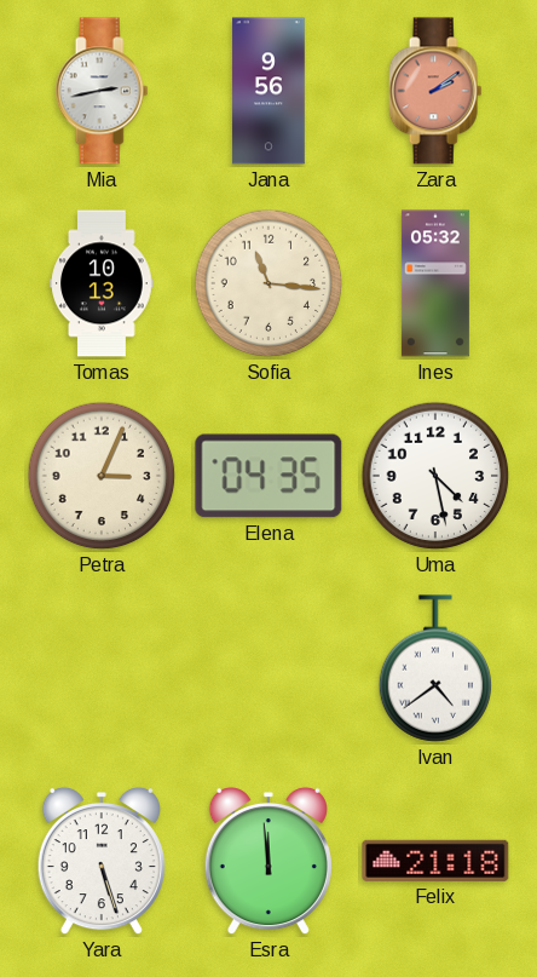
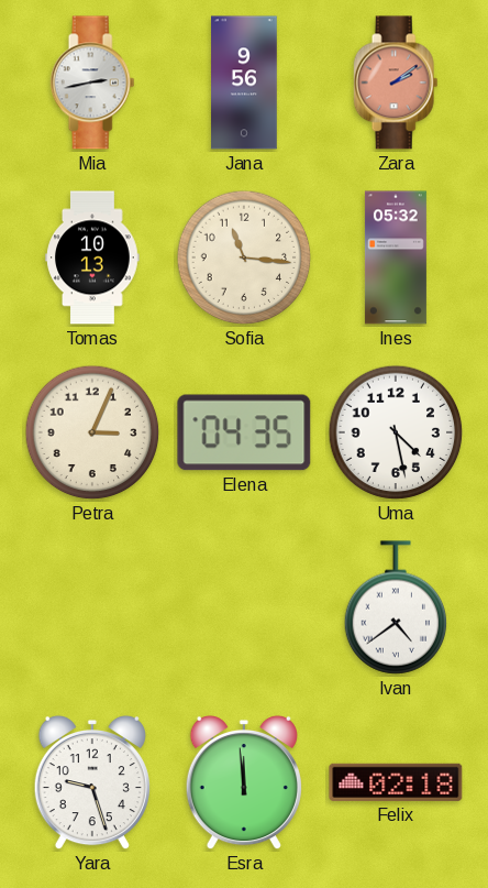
Yara: 5:27 -> 9:27
Felix: 21:18 -> 02:18
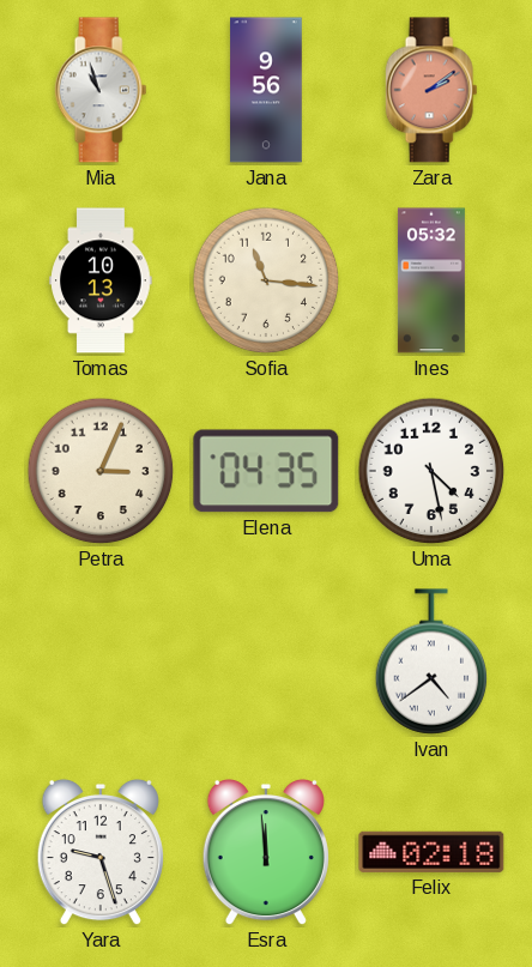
Mia: 2:43 -> 10:57
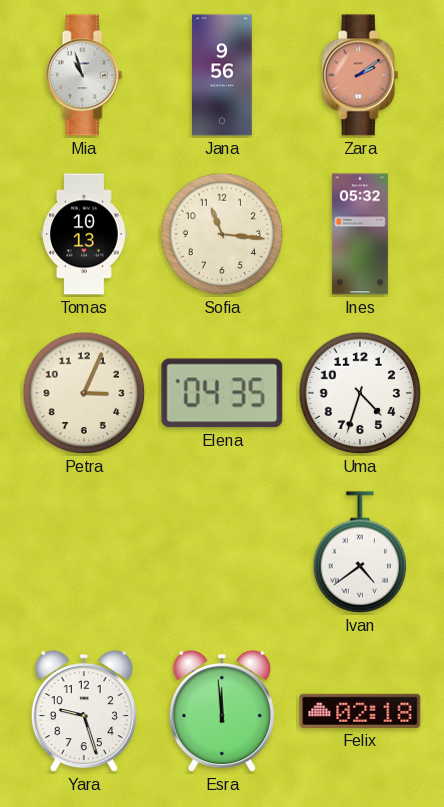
Uma: 4:28 -> 4:33
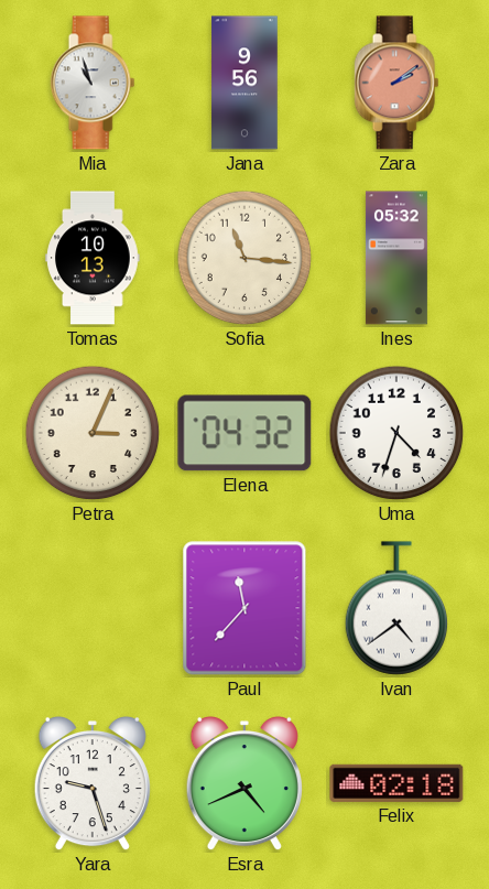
Elena: 04:35 -> 04:32
Paul: none -> 11:37
Esra: 11:59 -> 4:41
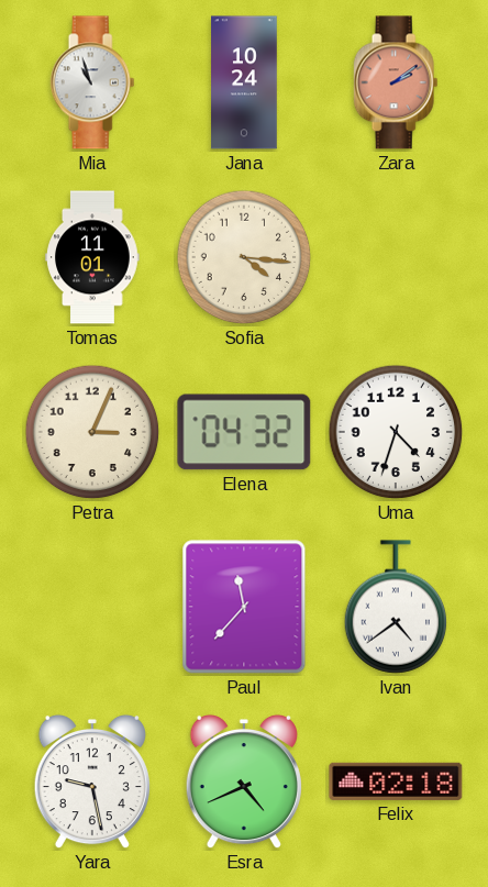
Jana: 9:56 -> 10:24
Tomas: 10:13 -> 11:01
Sofia: 11:16 -> 4:16
Ines: 05:32 -> none
Yara: 9:27 -> 9:28
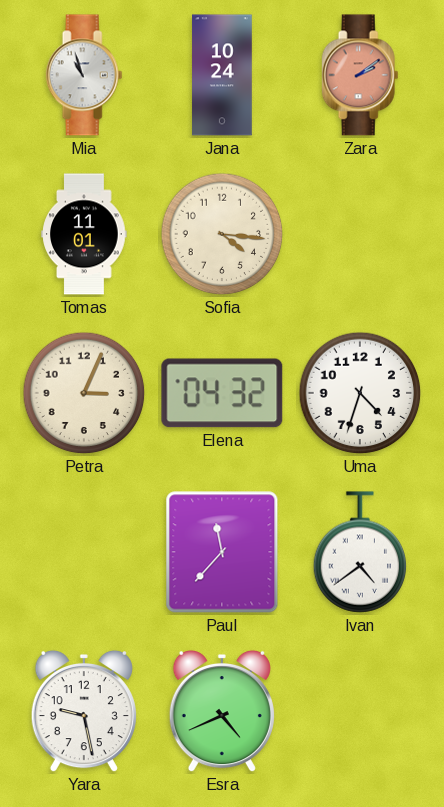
Felix: 02:18 -> none
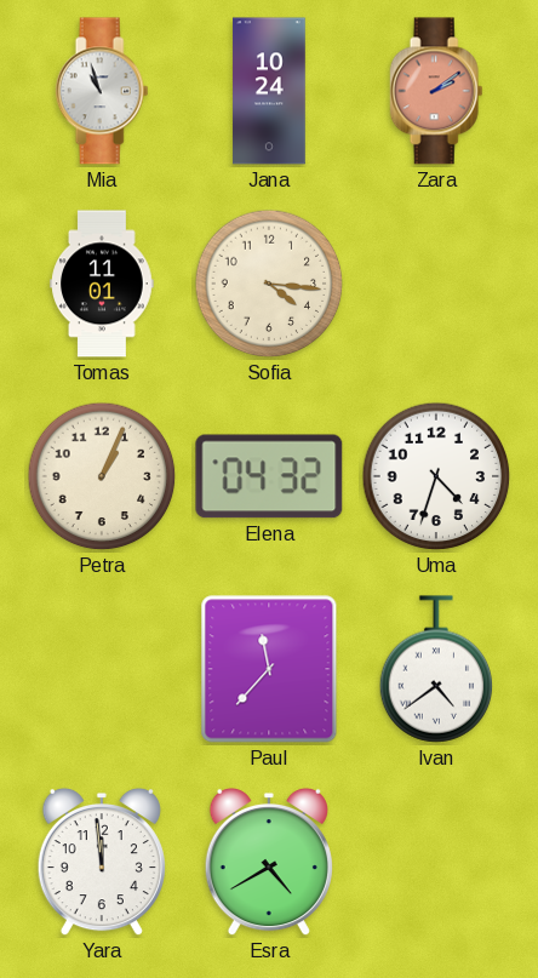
Petra: 3:04 -> 1:04
Yara: 9:28 -> 11:59
Esra: 4:41 -> 4:40
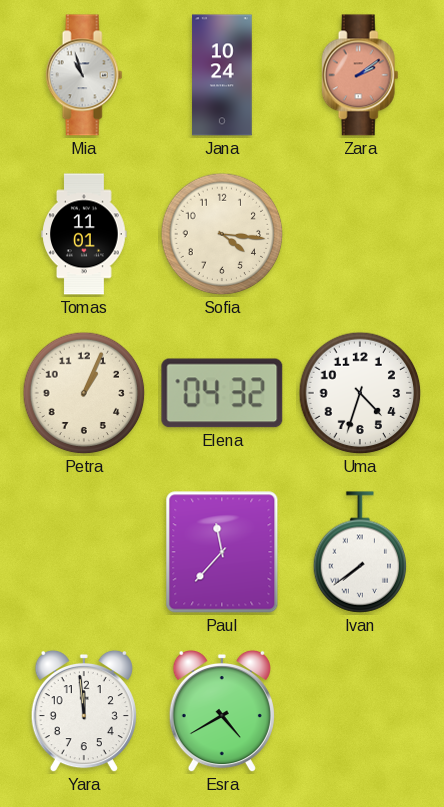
Ivan: 4:39 -> 7:39
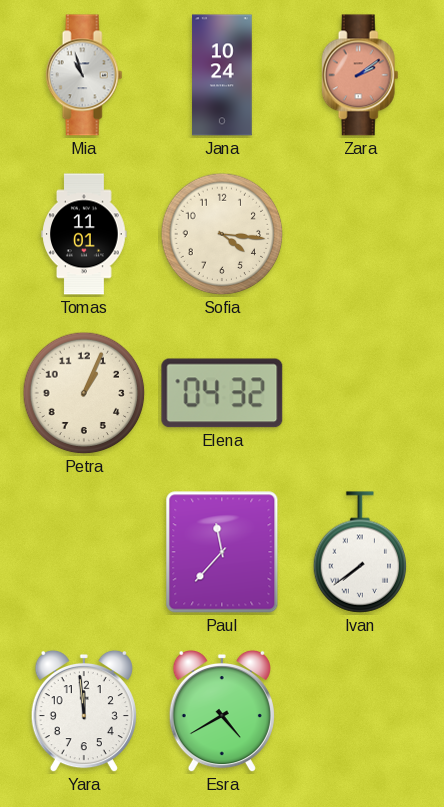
Uma: 4:33 -> none
